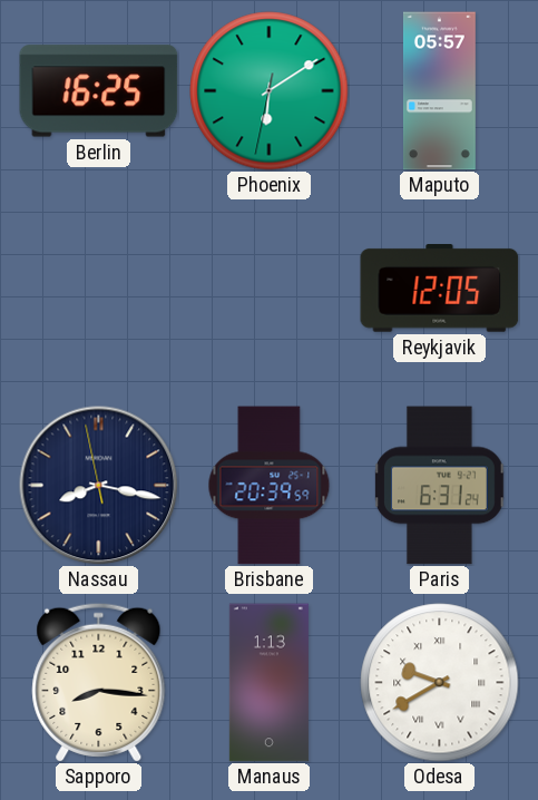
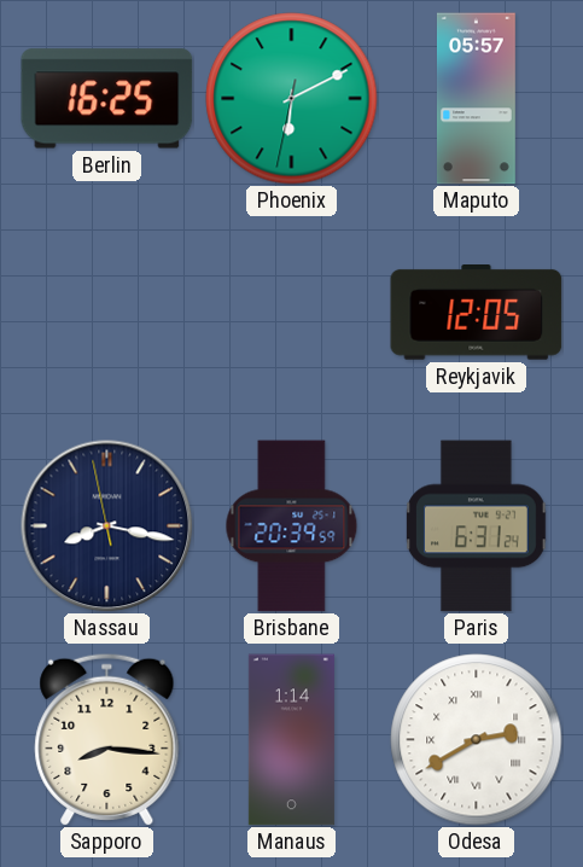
Phoenix: 6:09 -> 6:10
Manaus: 1:13 -> 1:14
Odesa: 9:40 -> 2:40
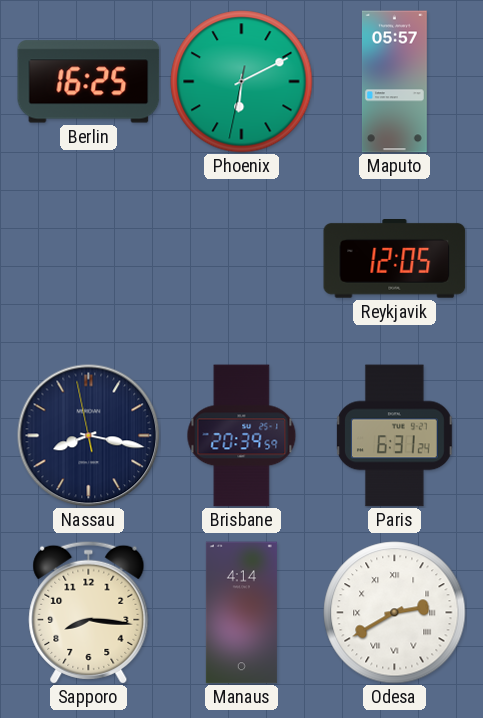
Manaus: 1:14 -> 4:14
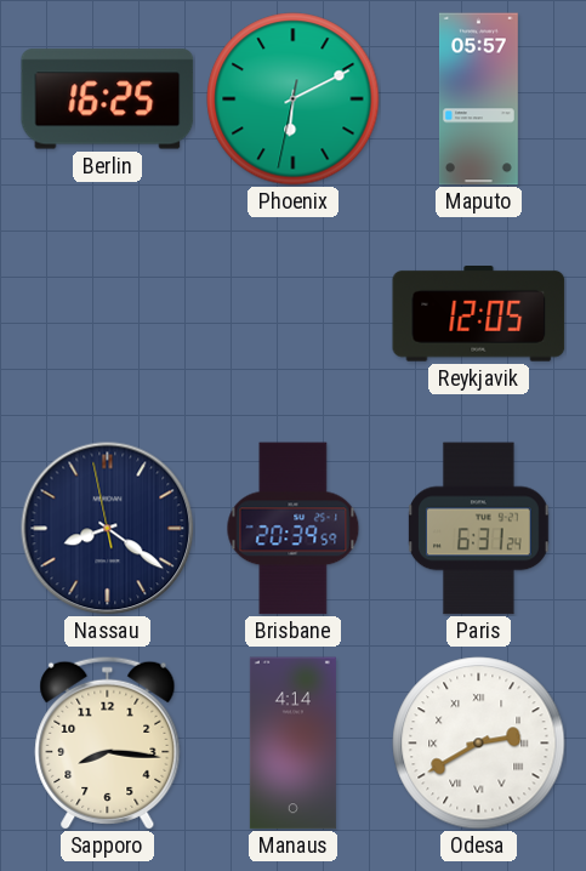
Nassau: 8:16 -> 8:20
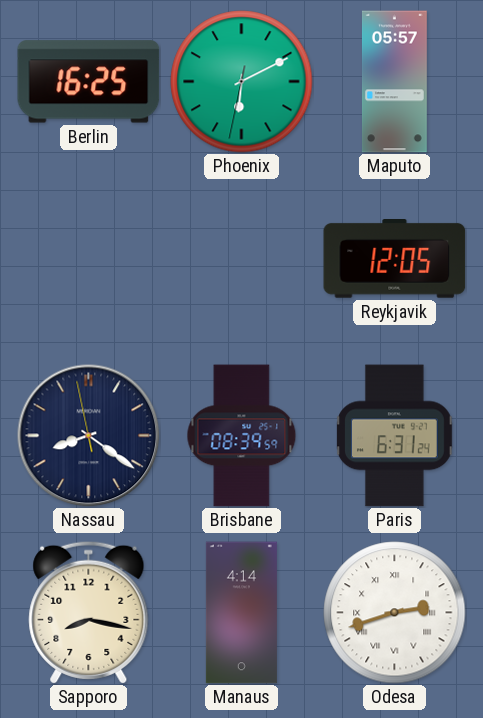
Brisbane: 20:39 -> 08:39
Sapporo: 8:16 -> 8:17
Odesa: 2:40 -> 2:42
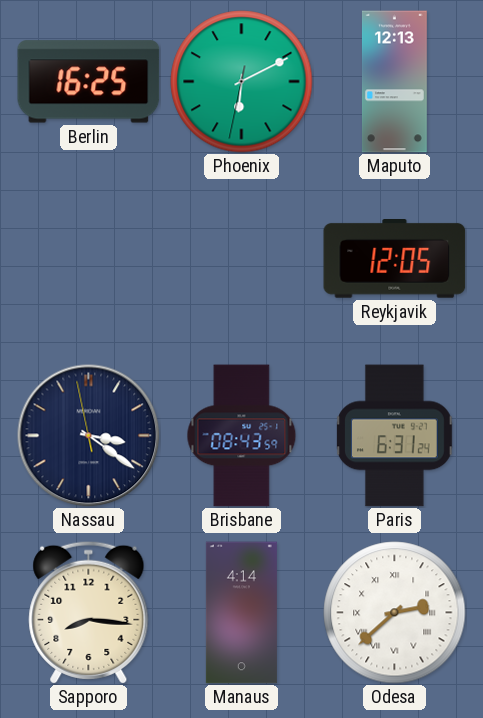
Maputo: 05:57 -> 12:13
Nassau: 8:20 -> 3:20
Brisbane: 08:39 -> 08:43
Sapporo: 8:17 -> 8:16
Odesa: 2:42 -> 2:38
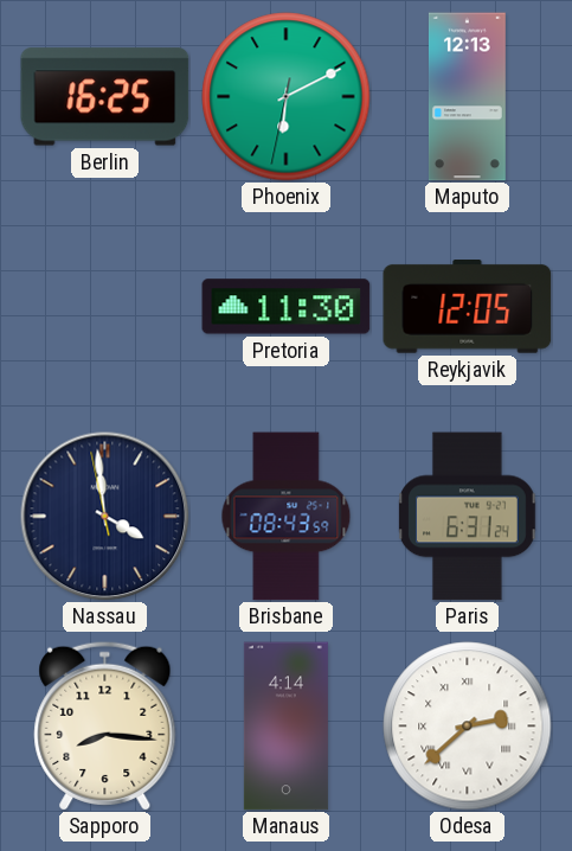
Pretoria: none -> 11:30
Nassau: 3:20 -> 3:58
